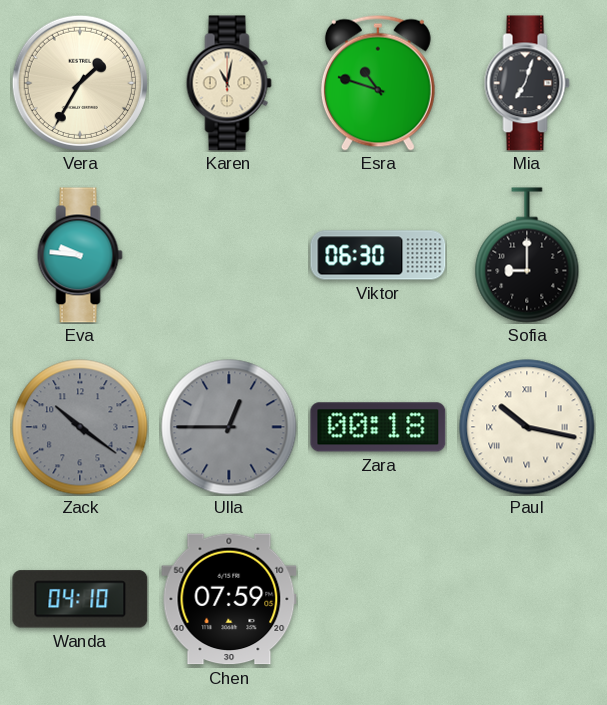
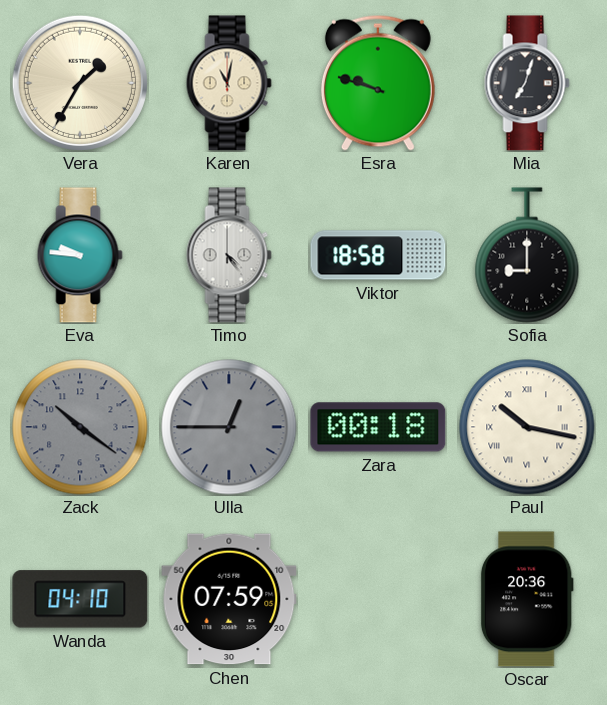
Esra: 10:48 -> 9:48
Timo: none -> 4:24
Viktor: 06:30 -> 18:58
Oscar: none -> 20:36
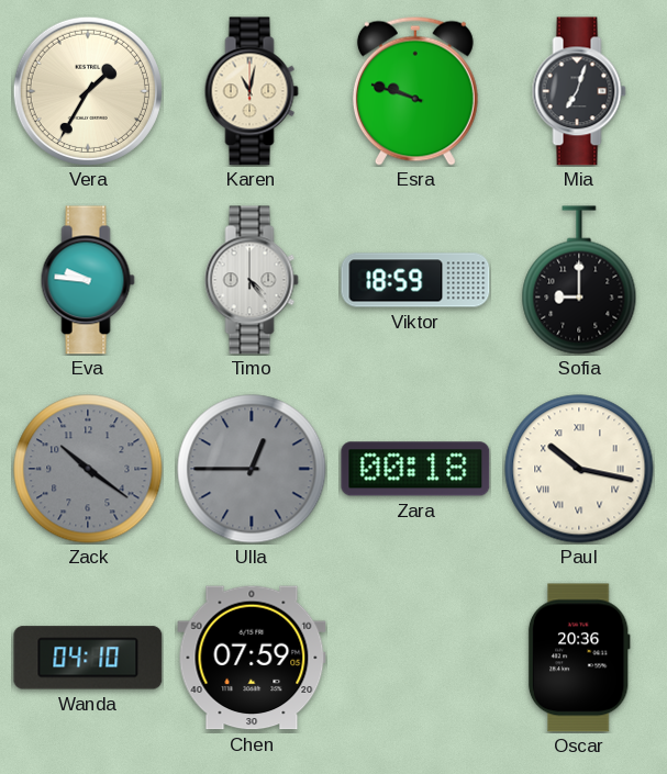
Viktor: 18:58 -> 18:59
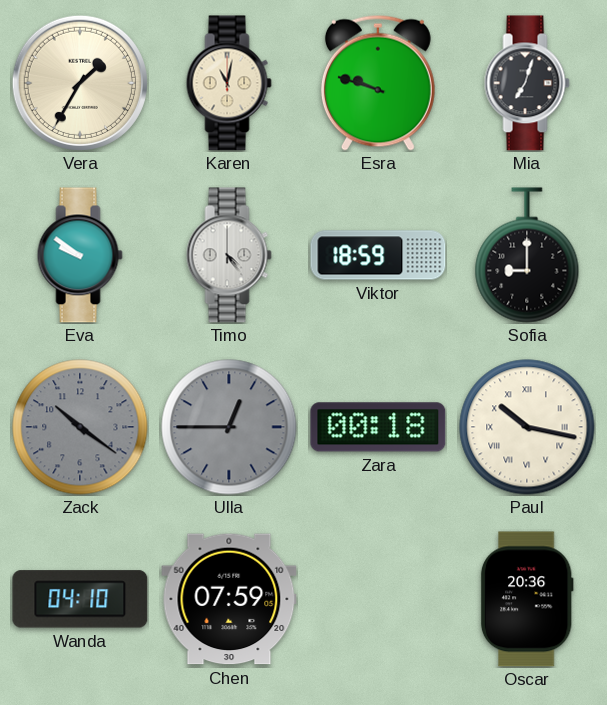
Eva: 9:46 -> 9:51
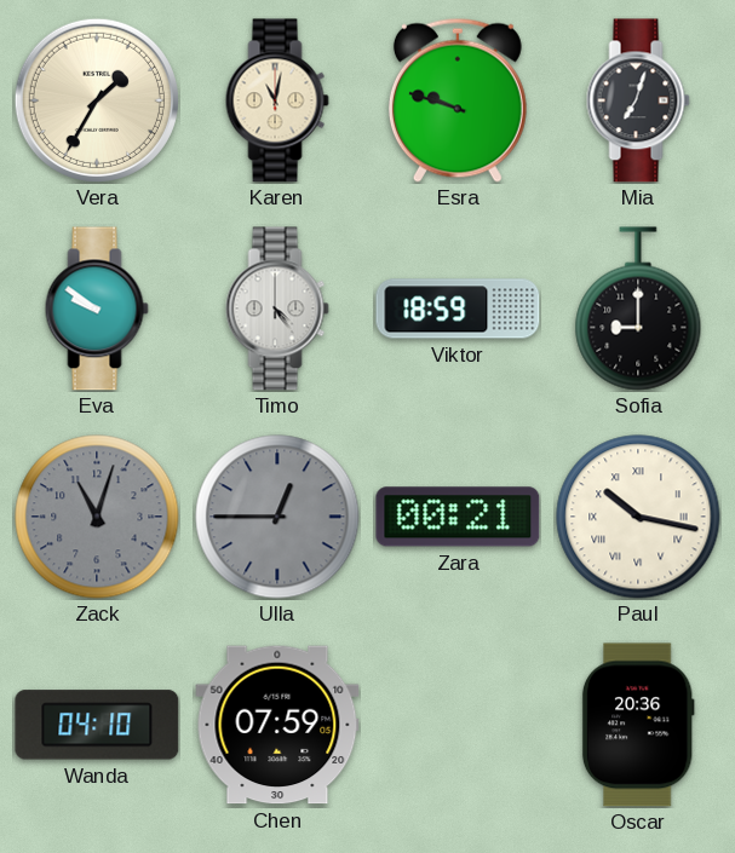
Zack: 10:21 -> 11:03
Zara: 00:18 -> 00:21
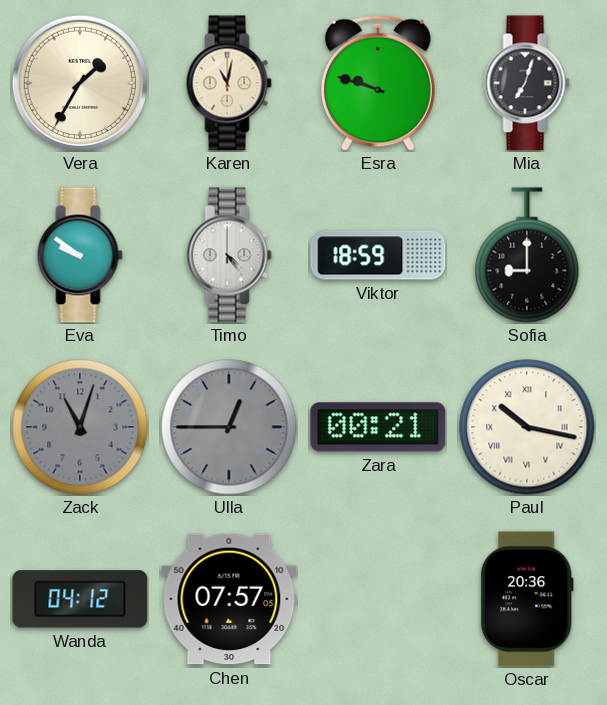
Wanda: 04:10 -> 04:12
Chen: 07:59 -> 07:57
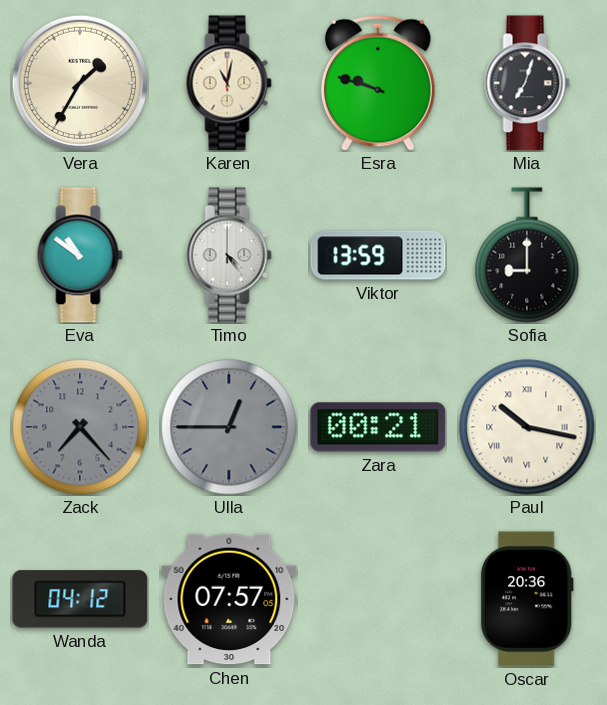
Eva: 9:51 -> 10:51
Viktor: 18:59 -> 13:59
Zack: 11:03 -> 7:23
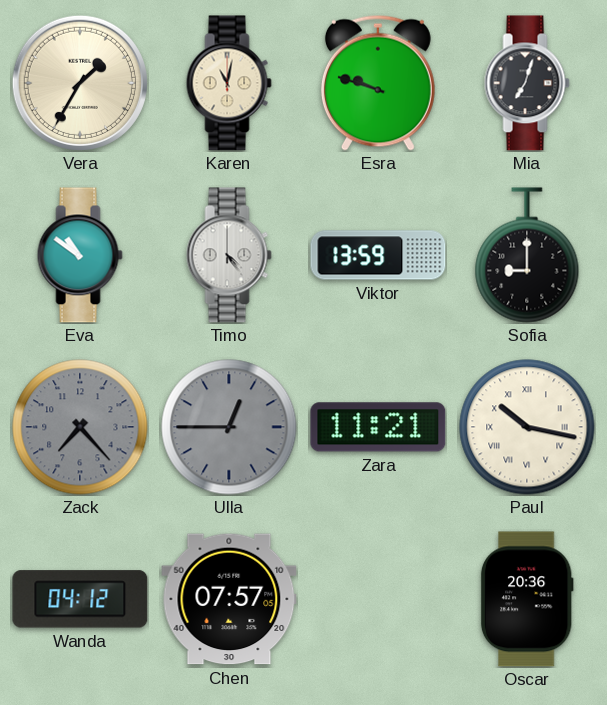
Zara: 00:21 -> 11:21
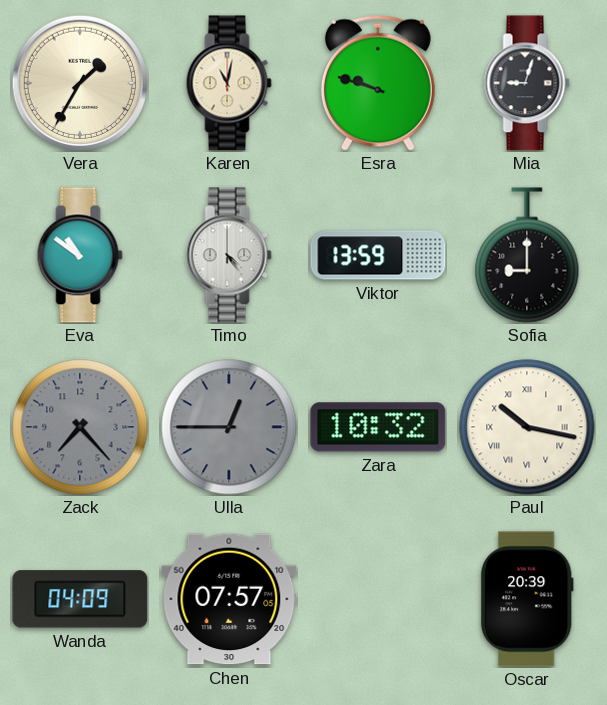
Mia: 7:03 -> 9:03
Zara: 11:21 -> 10:32
Wanda: 04:12 -> 04:09
Oscar: 20:36 -> 20:39
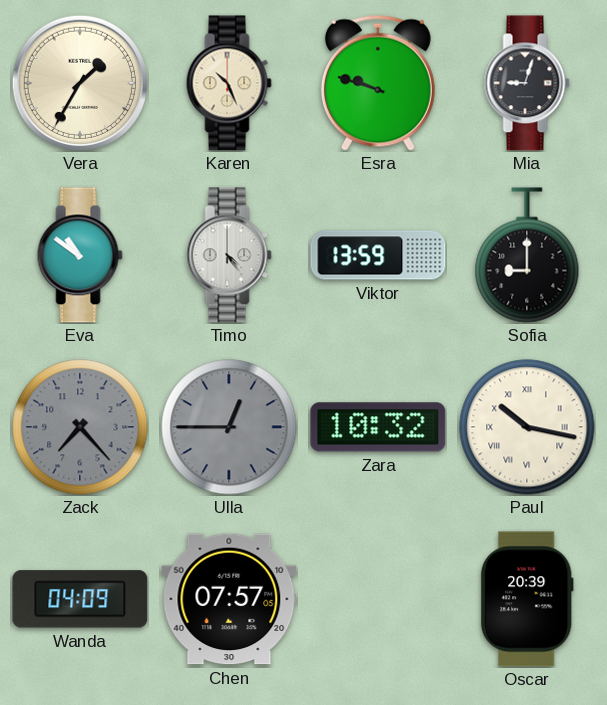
Karen: 11:02 -> 10:26
